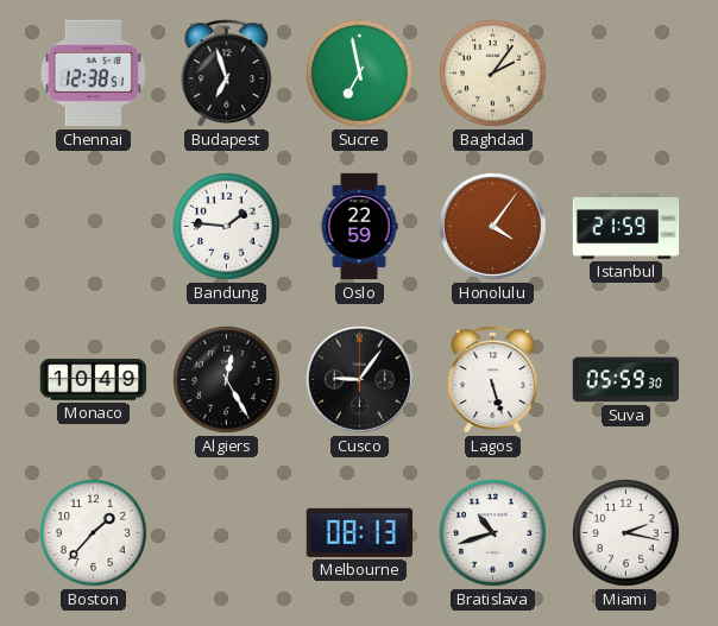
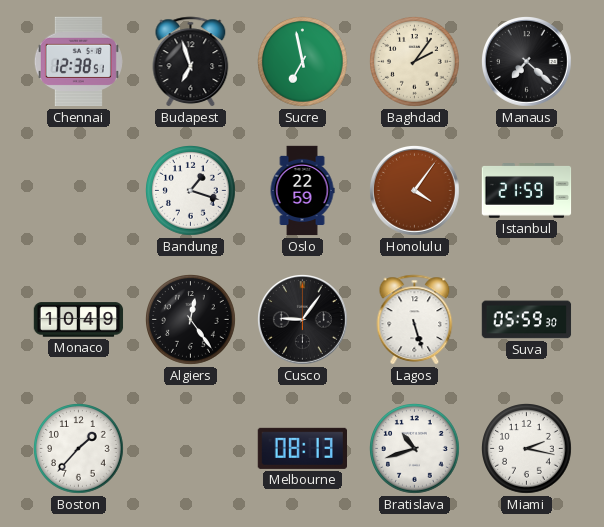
Manaus: none -> 7:22
Bandung: 1:46 -> 1:18
Algiers: 12:25 -> 12:24
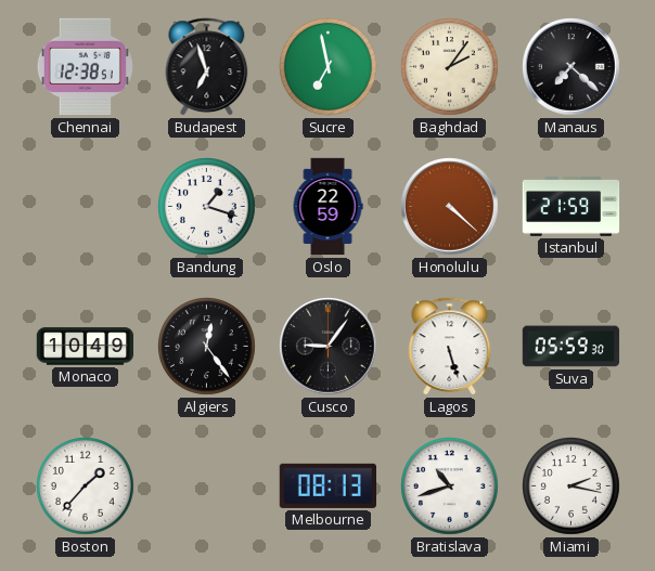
Honolulu: 4:06 -> 4:22
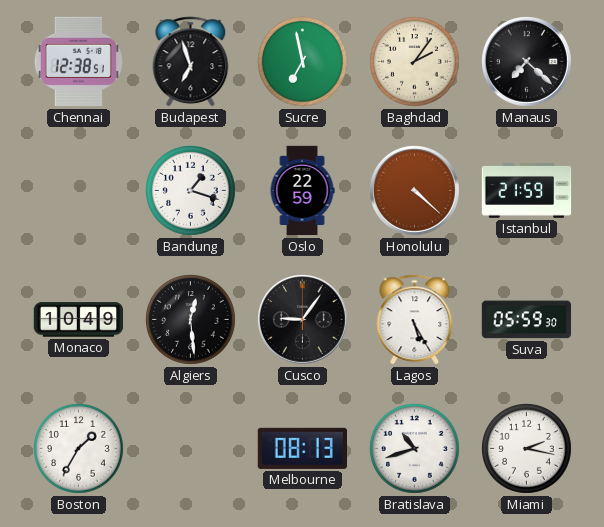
Algiers: 12:24 -> 12:29
Lagos: 5:27 -> 5:25
Boston: 1:37 -> 1:35
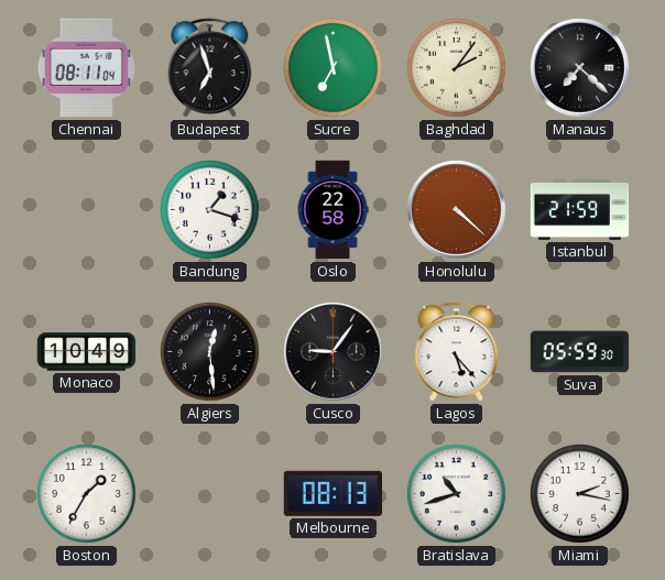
Chennai: 12:38 -> 08:11
Oslo: 22:59 -> 22:58
Lagos: 5:25 -> 5:23
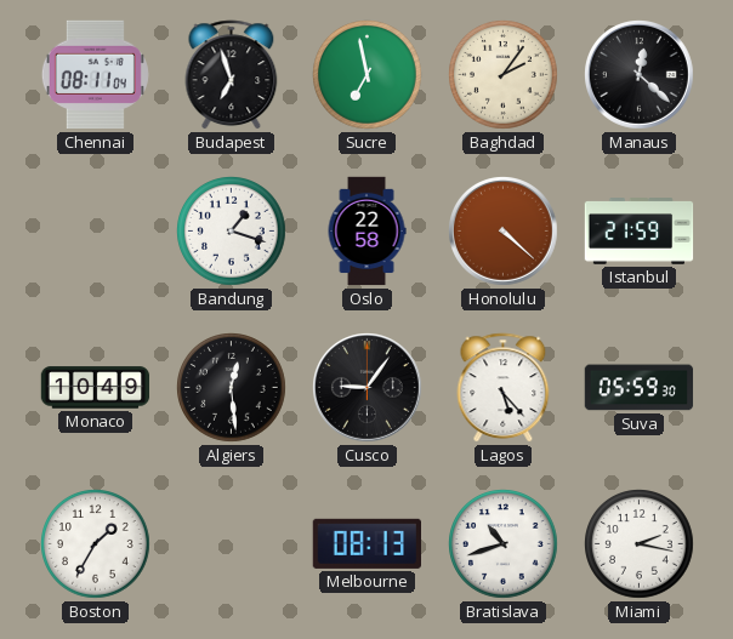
Manaus: 7:22 -> 12:22
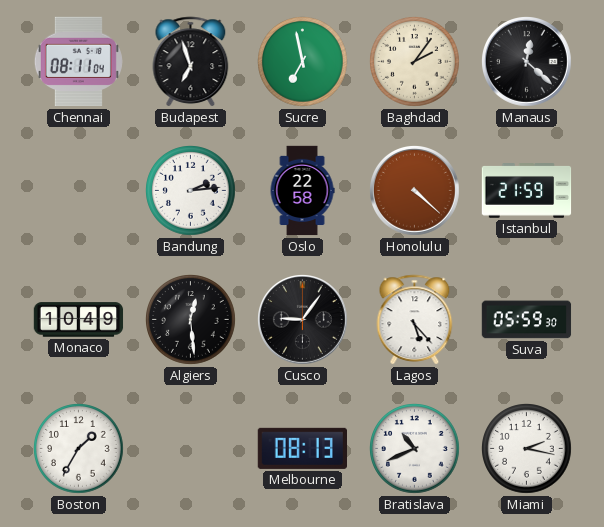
Bandung: 1:18 -> 2:14
Bratislava: 10:42 -> 10:41
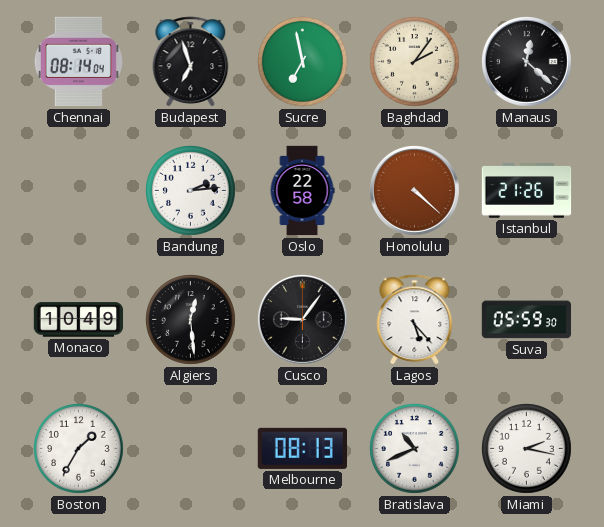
Chennai: 08:11 -> 08:14
Istanbul: 21:59 -> 21:26
